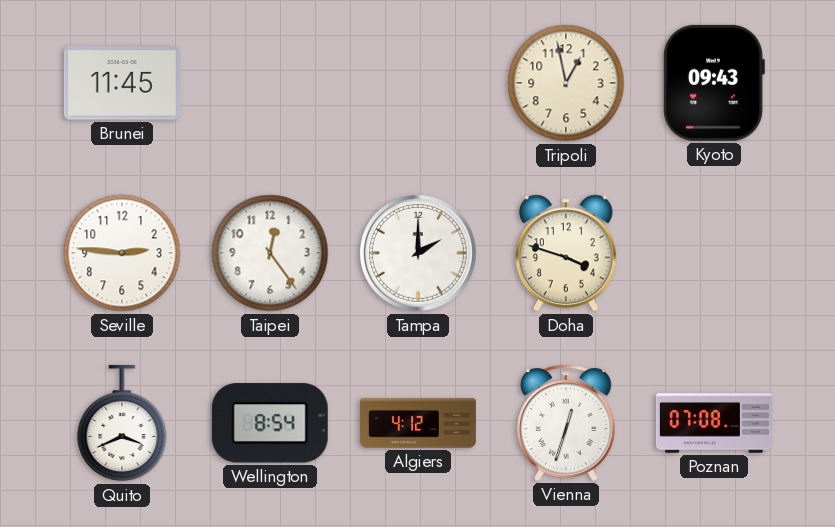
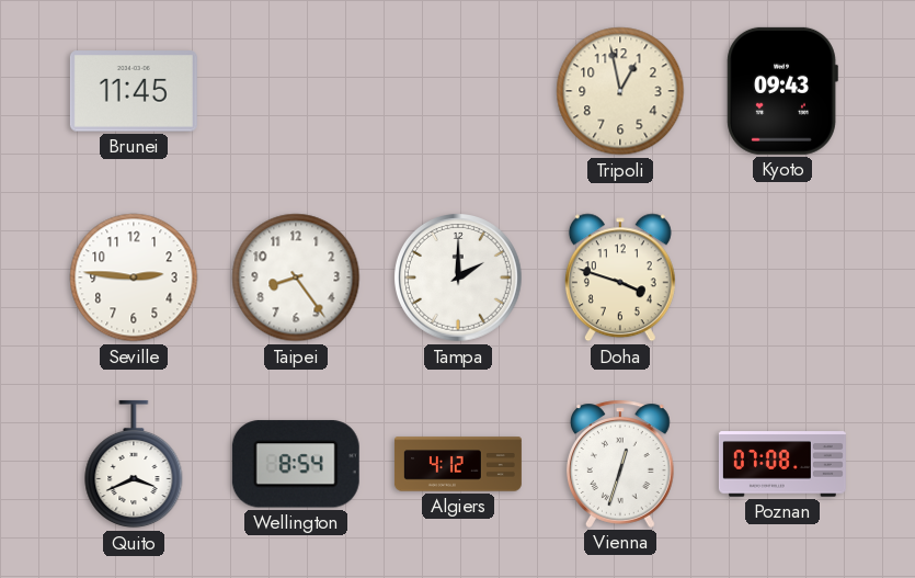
Taipei: 12:24 -> 8:24
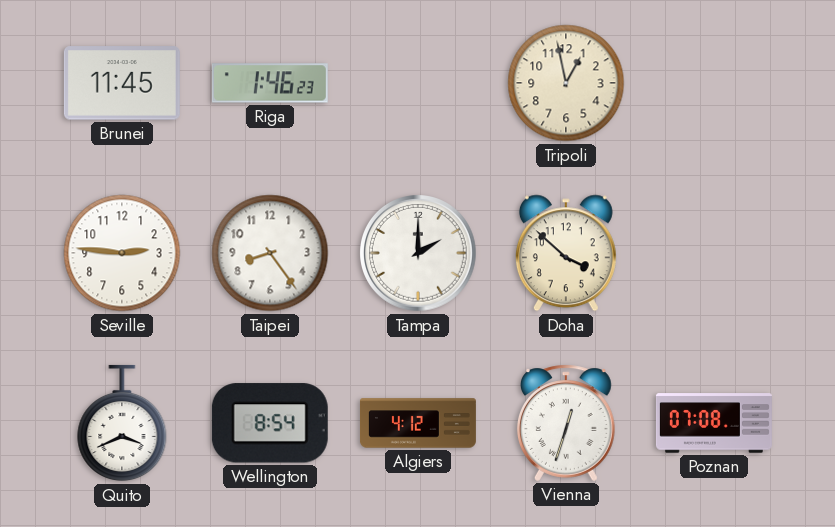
Riga: none -> 1:46
Kyoto: 09:43 -> none
Doha: 3:48 -> 3:52
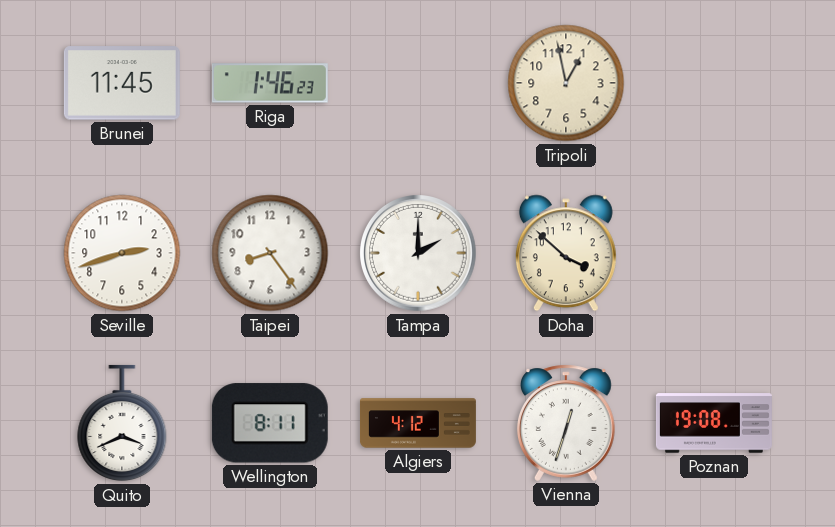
Seville: 2:46 -> 2:42
Wellington: 8:54 -> 8:11
Poznan: 07:08 -> 19:08
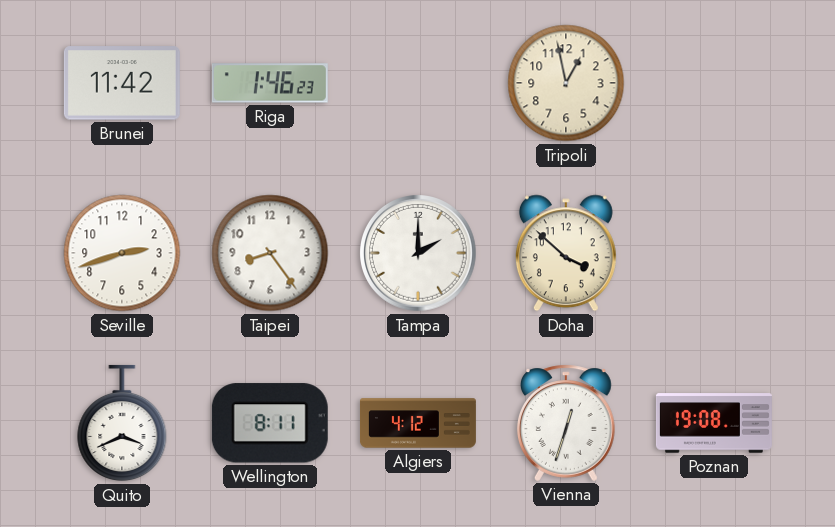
Brunei: 11:45 -> 11:42
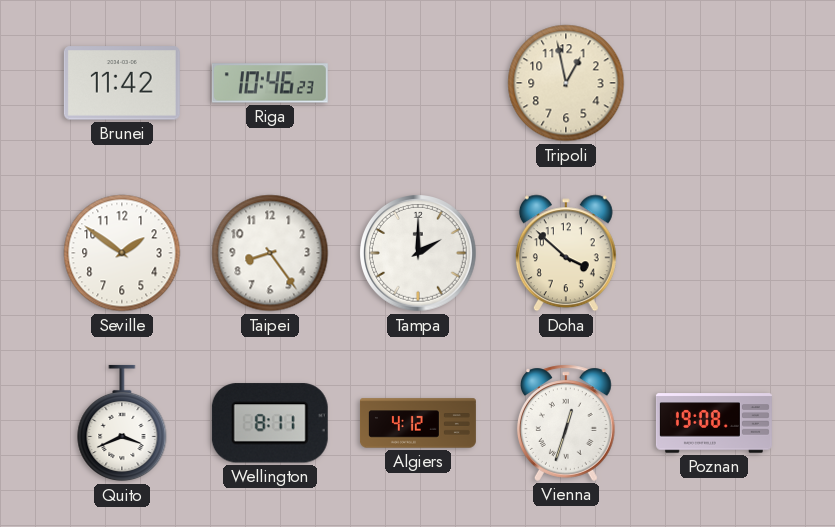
Riga: 1:46 -> 10:46
Seville: 2:42 -> 1:51
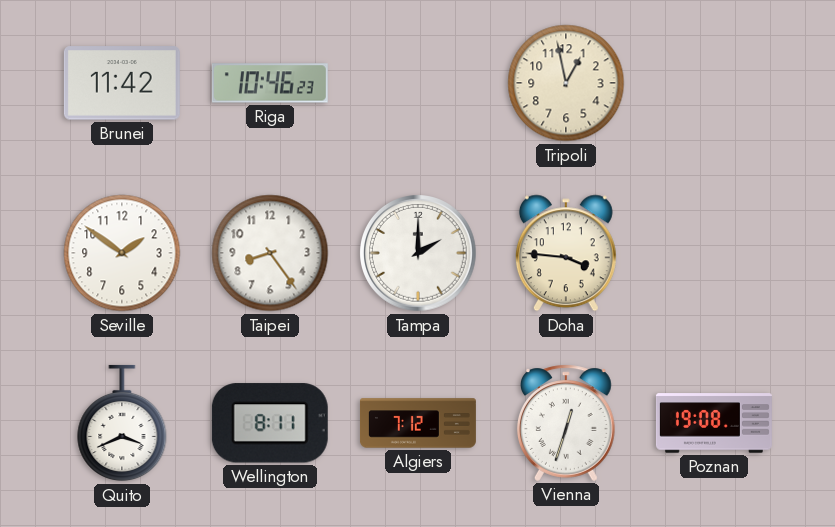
Doha: 3:52 -> 3:46
Algiers: 4:12 -> 7:12
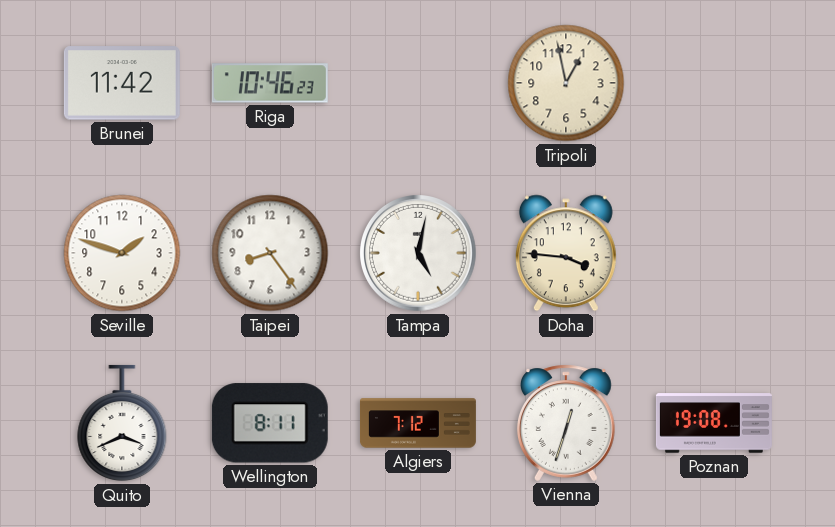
Seville: 1:51 -> 1:48
Tampa: 2:00 -> 5:02
